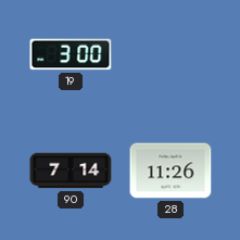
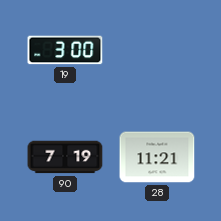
90: 7:14 -> 7:19
28: 11:26 -> 11:21
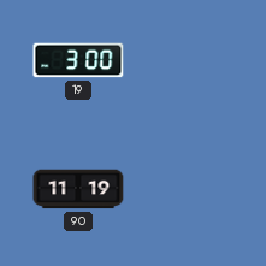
90: 7:19 -> 11:19
28: 11:21 -> none
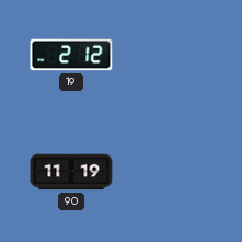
19: 3:00 -> 2:12
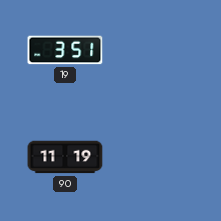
19: 2:12 -> 3:51
